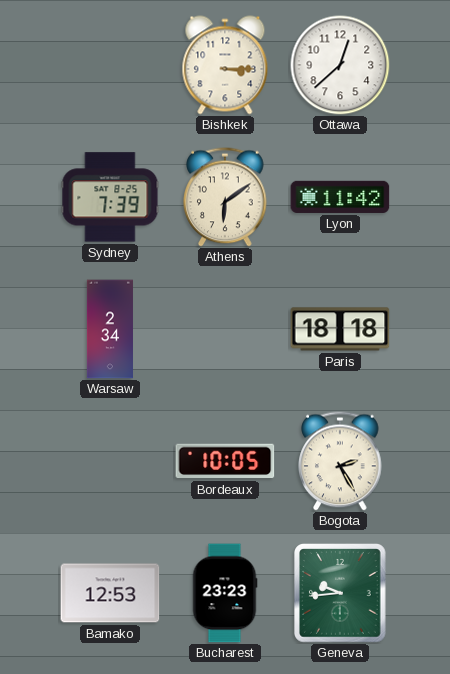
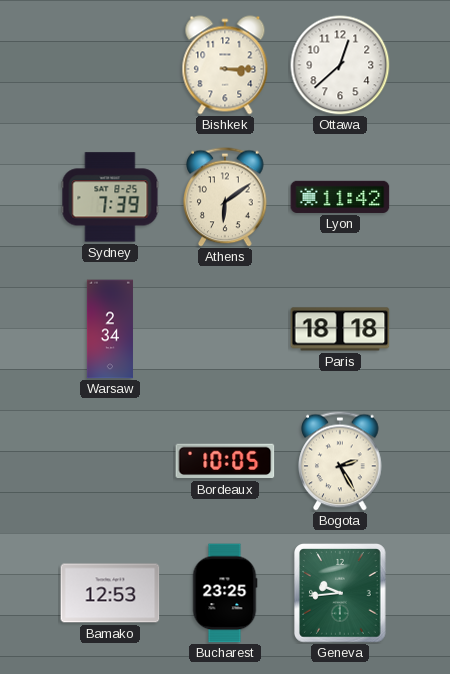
Bucharest: 23:23 -> 23:25
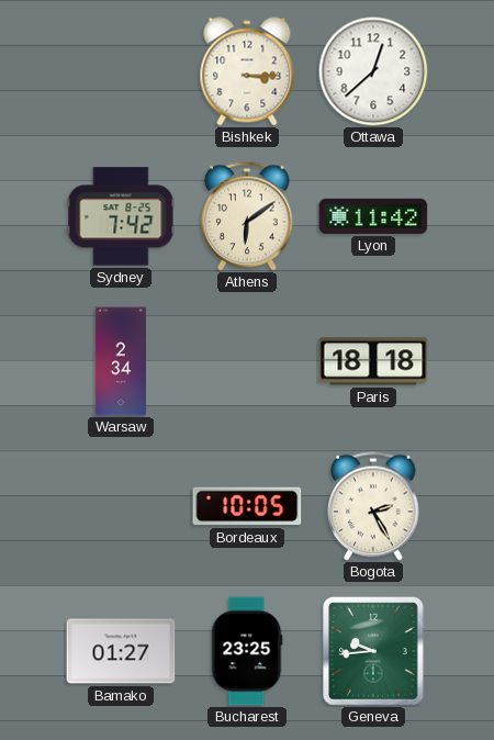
Sydney: 7:39 -> 7:42
Bamako: 12:53 -> 01:27
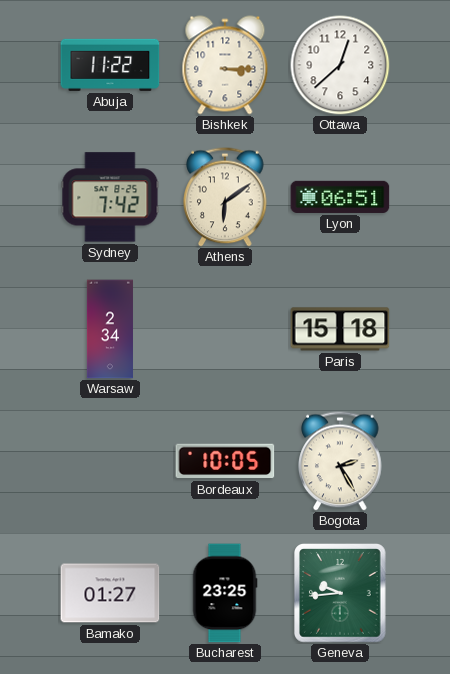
Abuja: none -> 11:22
Lyon: 11:42 -> 06:51
Paris: 18:18 -> 15:18
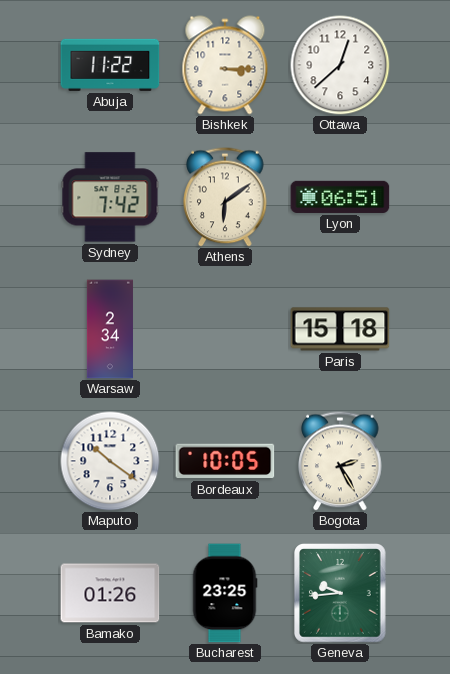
Maputo: none -> 10:21
Bamako: 01:27 -> 01:26
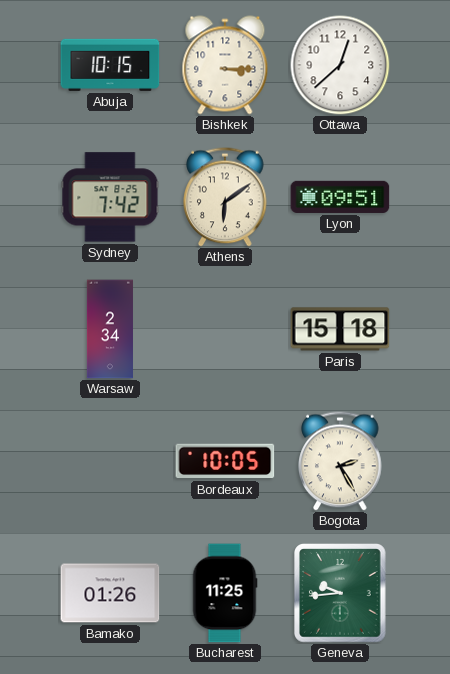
Abuja: 11:22 -> 10:15
Lyon: 06:51 -> 09:51
Maputo: 10:21 -> none
Bucharest: 23:25 -> 11:25
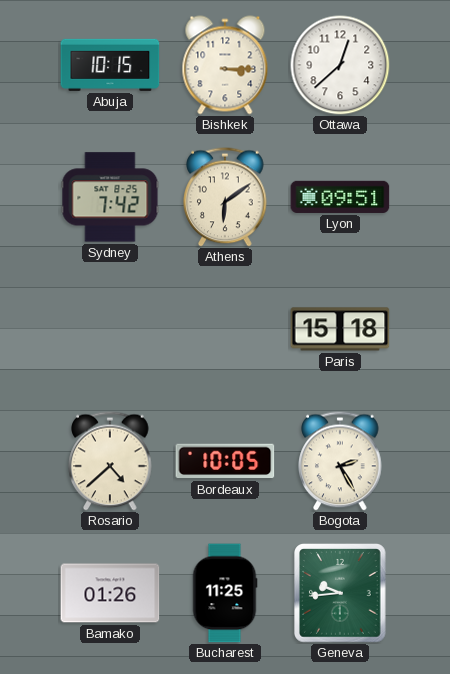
Warsaw: 2:34 -> none
Rosario: none -> 4:38
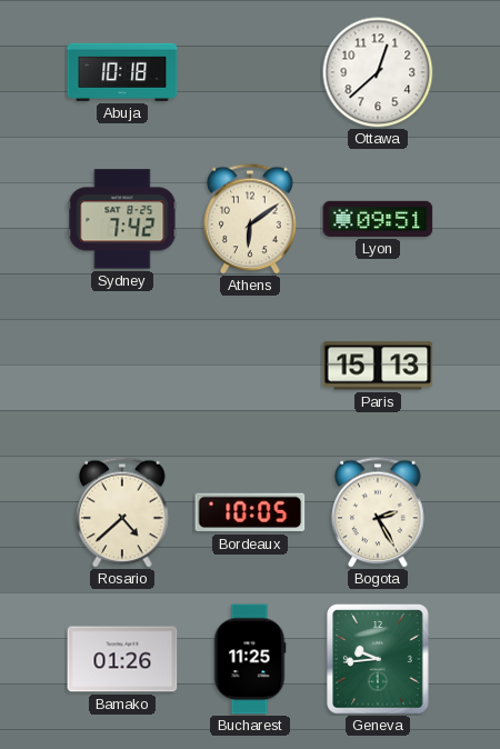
Abuja: 10:15 -> 10:18
Bishkek: 3:15 -> none
Paris: 15:18 -> 15:13
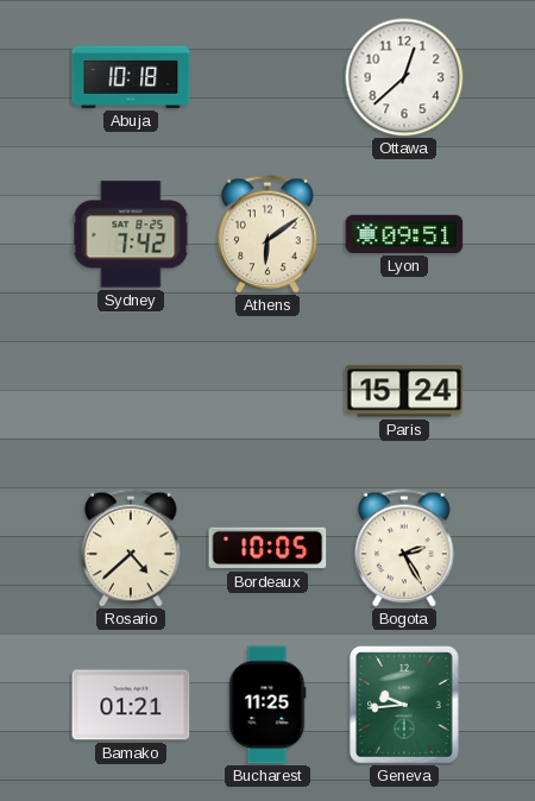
Paris: 15:13 -> 15:24
Bamako: 01:26 -> 01:21
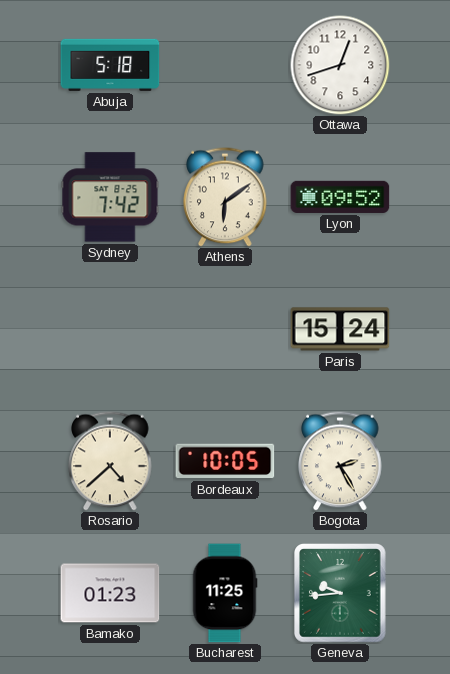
Abuja: 10:18 -> 5:18
Ottawa: 12:38 -> 12:42
Lyon: 09:51 -> 09:52
Bamako: 01:21 -> 01:23
